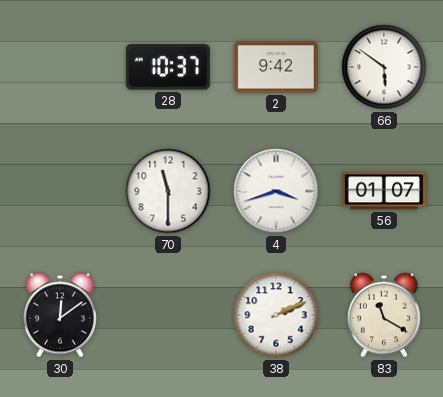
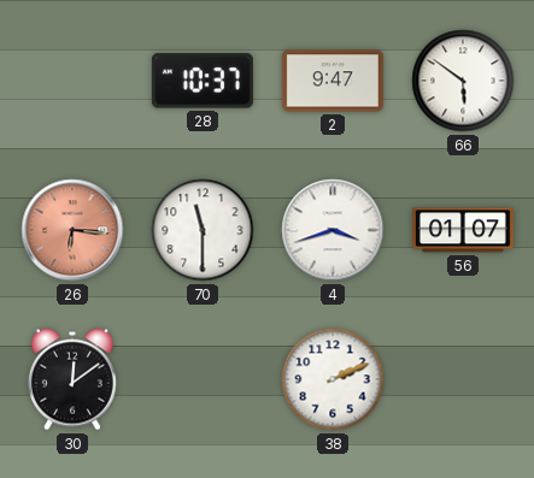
2: 9:42 -> 9:47
26: none -> 6:16
83: 11:20 -> none
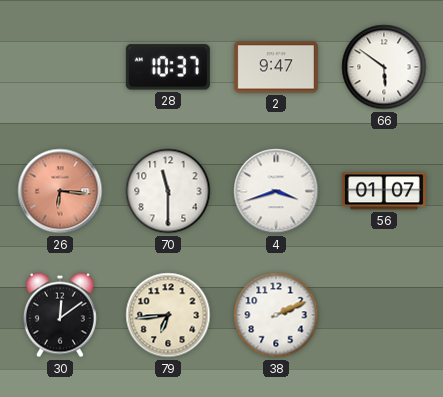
79: none -> 6:44
